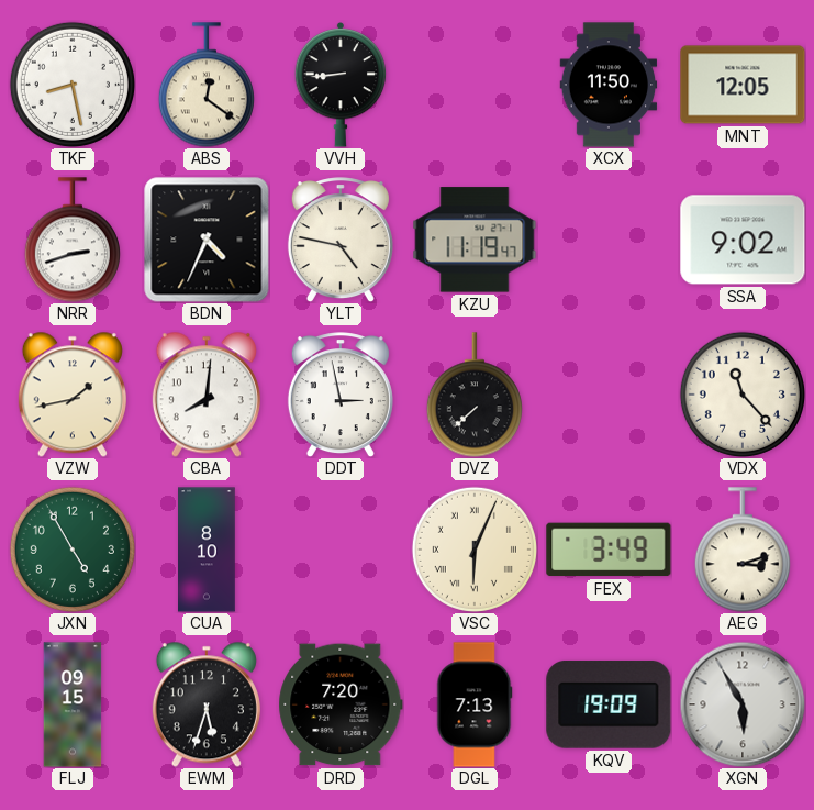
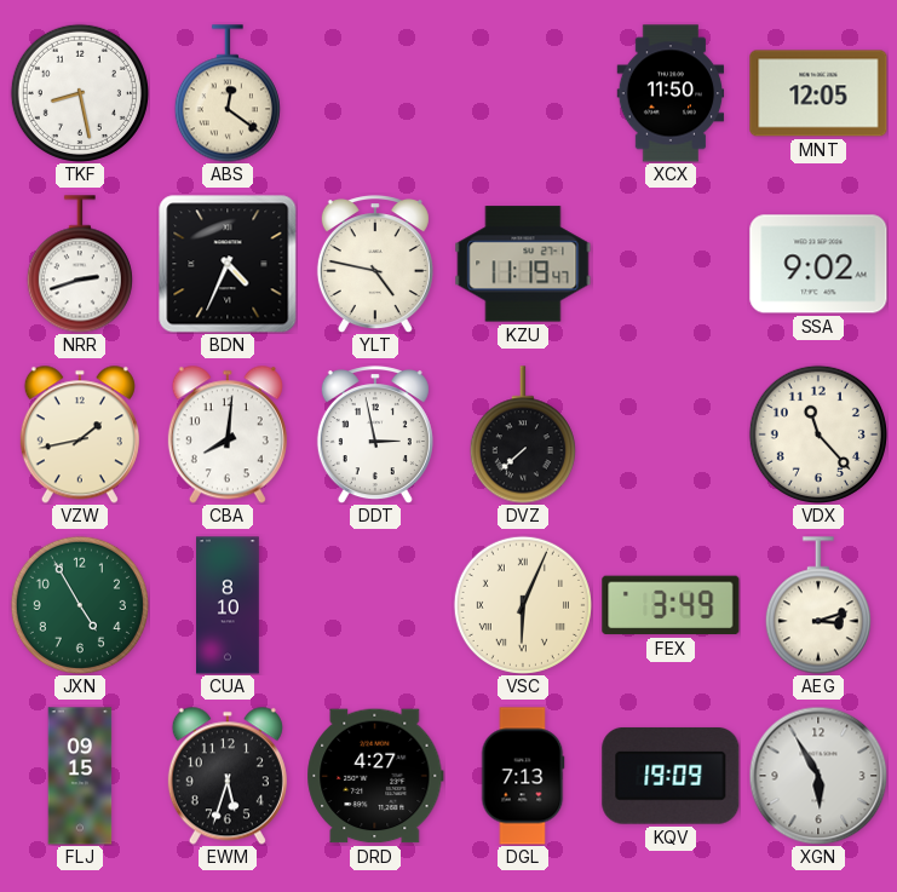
VVH: 8:44 -> none
DRD: 7:20 -> 4:27
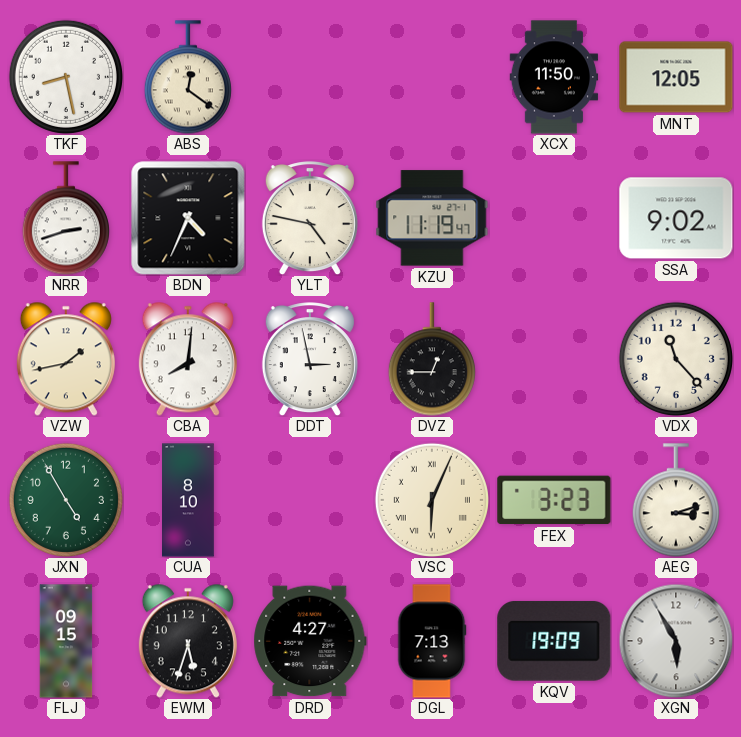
DVZ: 7:38 -> 12:45
FEX: 3:49 -> 3:23
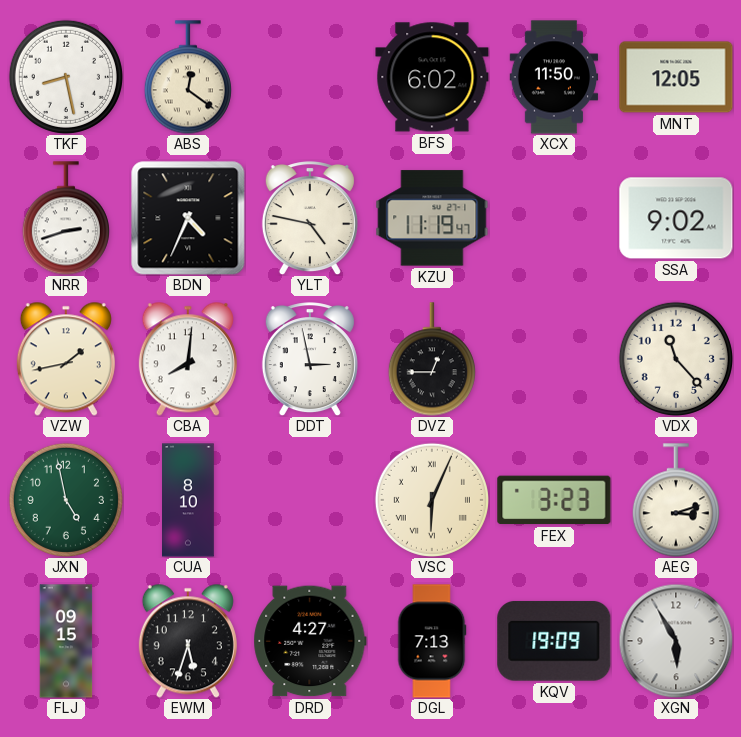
BFS: none -> 6:02
JXN: 4:55 -> 4:58
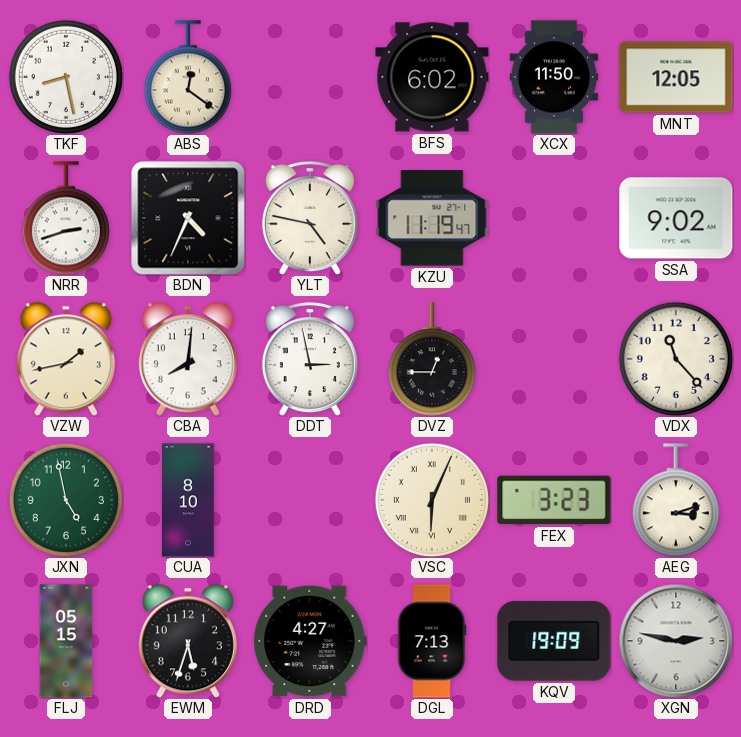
FLJ: 09:15 -> 05:15
XGN: 5:55 -> 2:47
